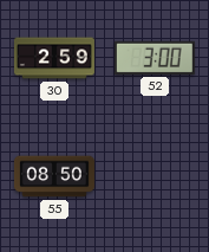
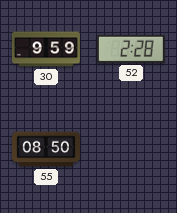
30: 2:59 -> 9:59
52: 3:00 -> 2:28
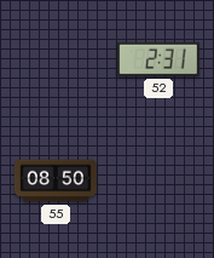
30: 9:59 -> none
52: 2:28 -> 2:31
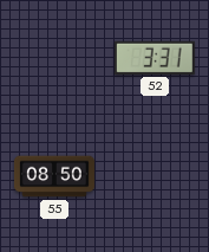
52: 2:31 -> 3:31
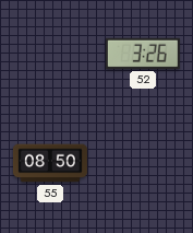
52: 3:31 -> 3:26
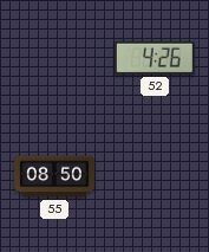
52: 3:26 -> 4:26
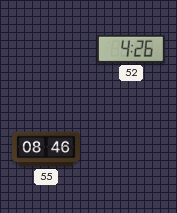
55: 08:50 -> 08:46
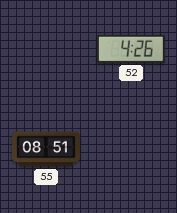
55: 08:46 -> 08:51
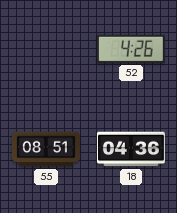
18: none -> 04:36
